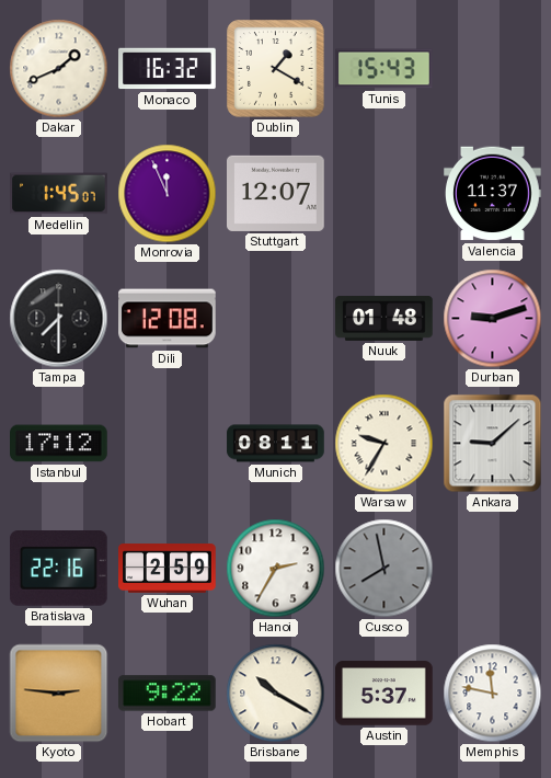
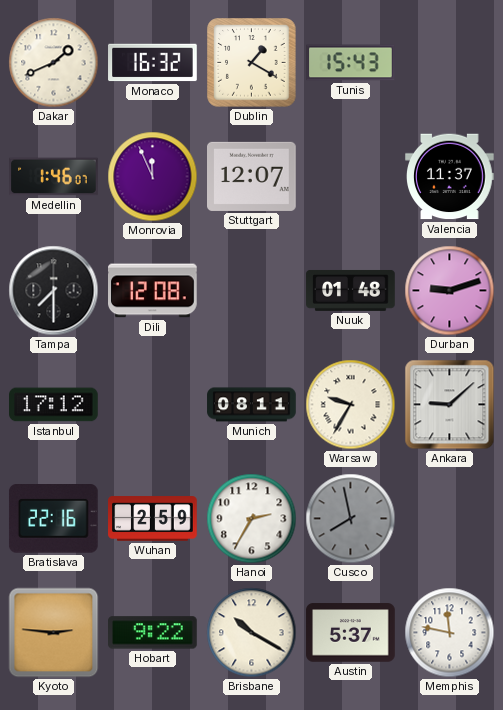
Medellin: 1:45 -> 1:46
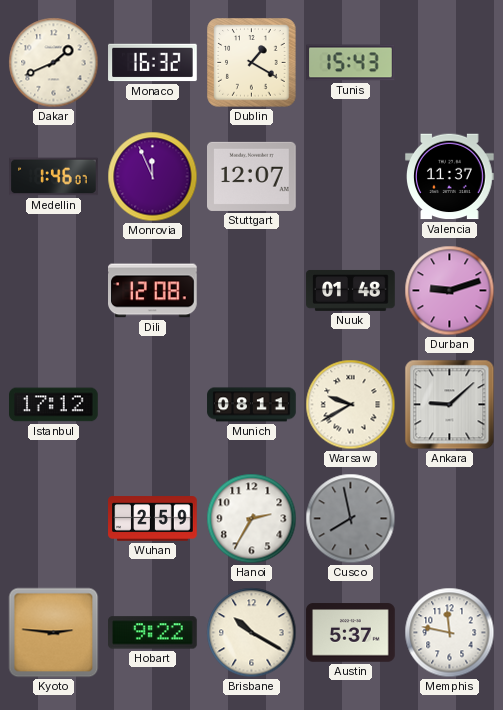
Tampa: 7:30 -> none
Warsaw: 9:35 -> 9:40
Bratislava: 22:16 -> none
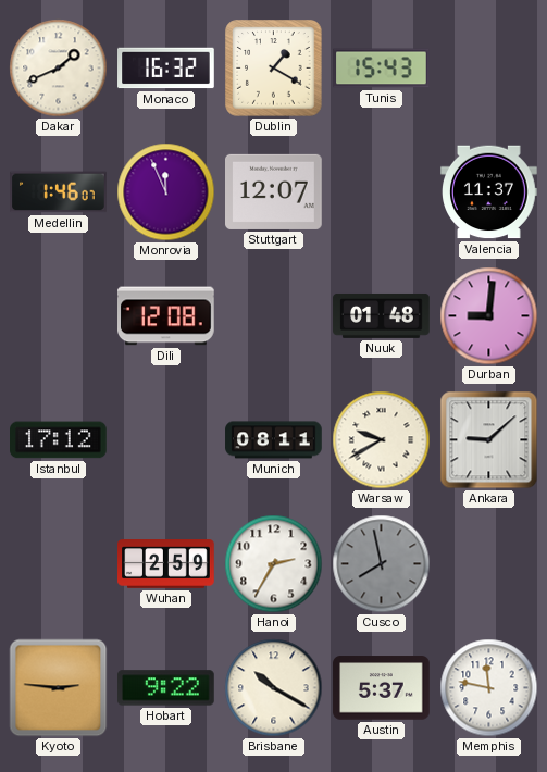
Durban: 9:12 -> 9:01
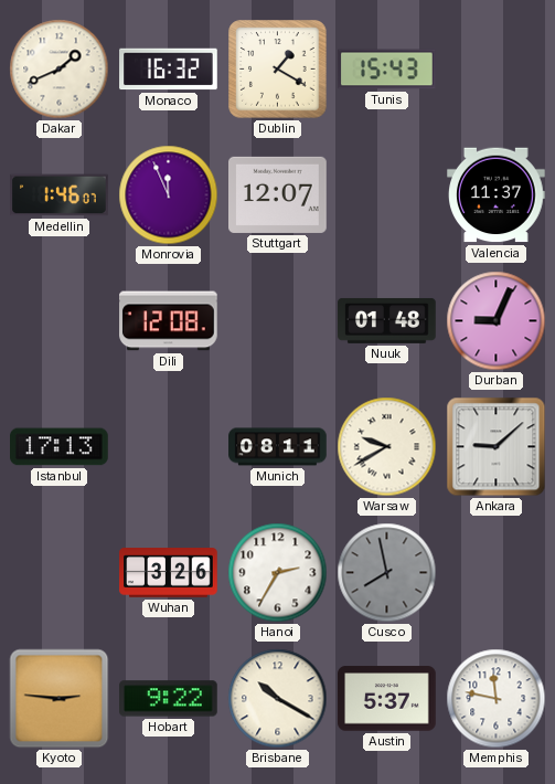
Durban: 9:01 -> 9:04
Istanbul: 17:12 -> 17:13
Wuhan: 2:59 -> 3:26
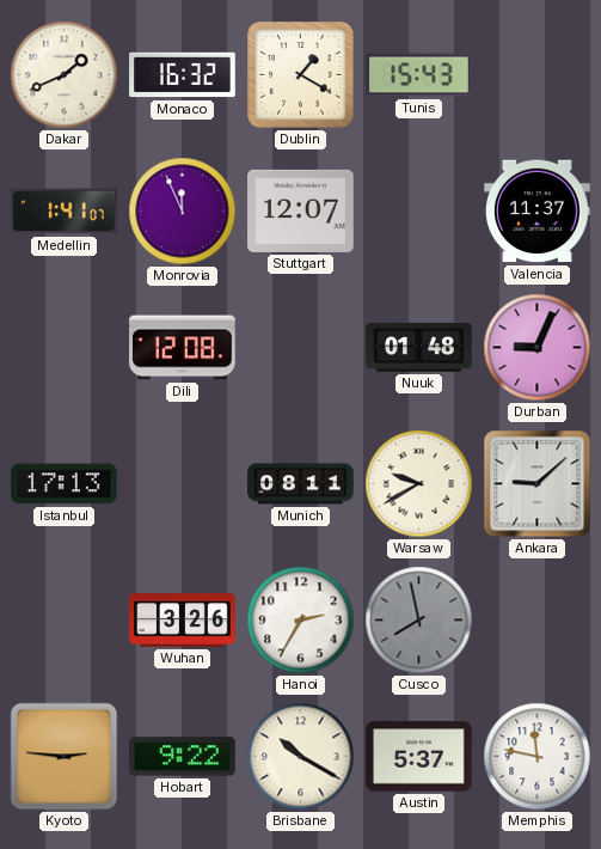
Medellin: 1:46 -> 1:41
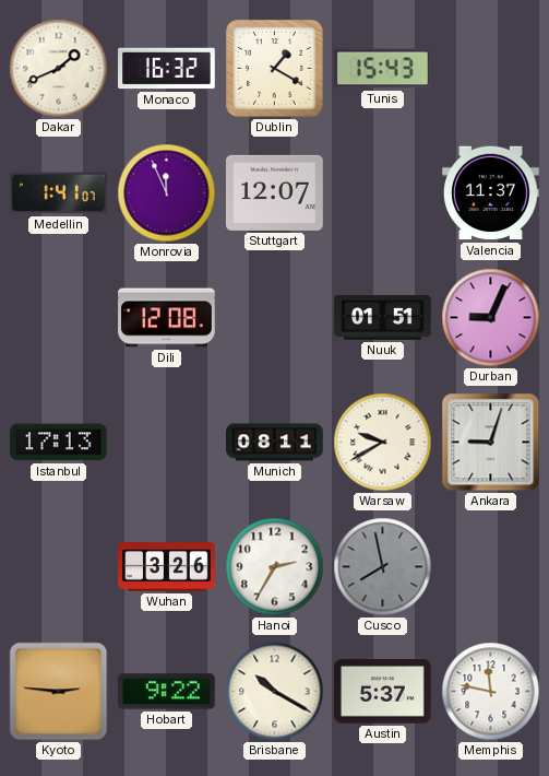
Nuuk: 01:48 -> 01:51
Ankara: 9:08 -> 9:03
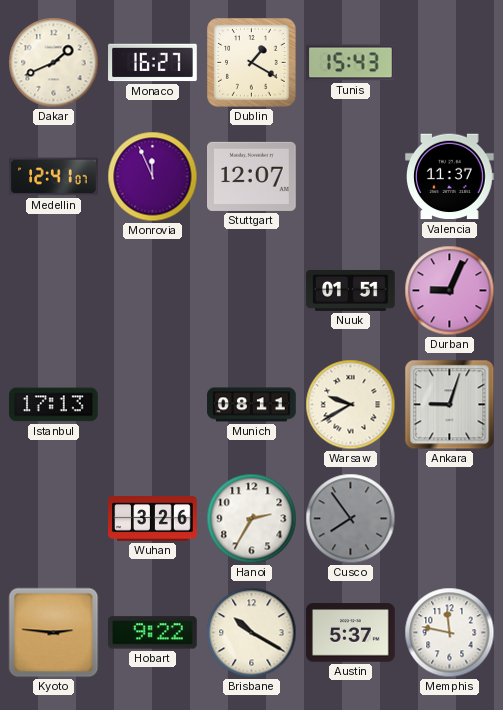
Monaco: 16:32 -> 16:27
Medellin: 1:41 -> 12:41
Dili: 12:08 -> none
Cusco: 7:58 -> 7:54
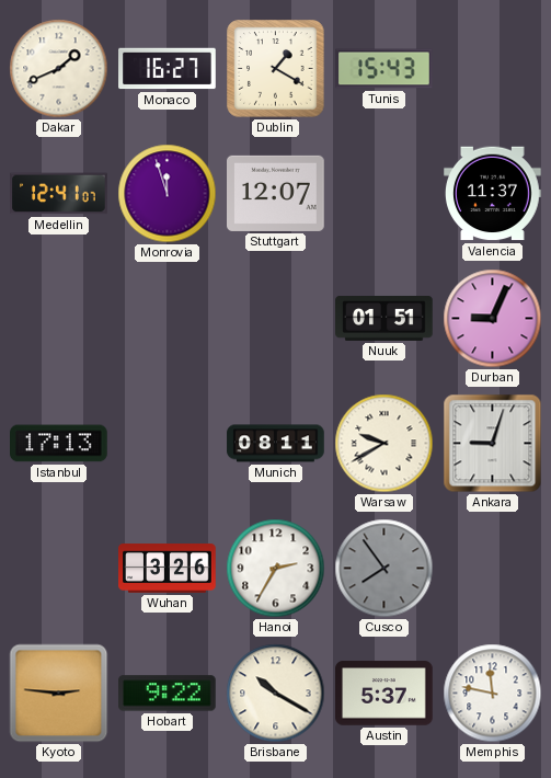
Monrovia: 11:56 -> 11:57
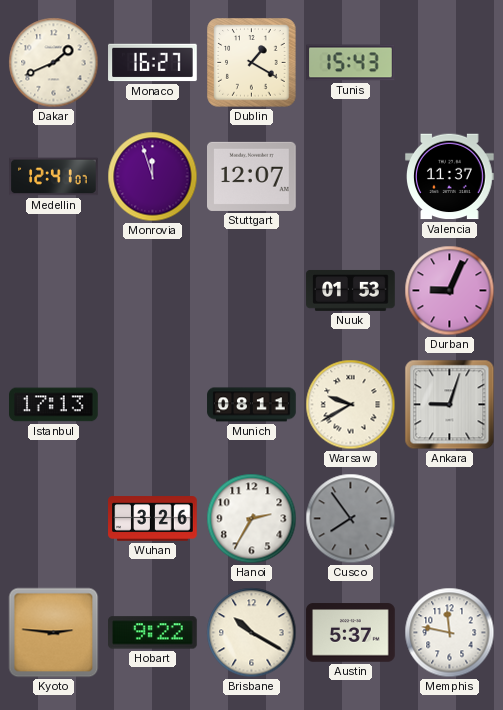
Nuuk: 01:51 -> 01:53
